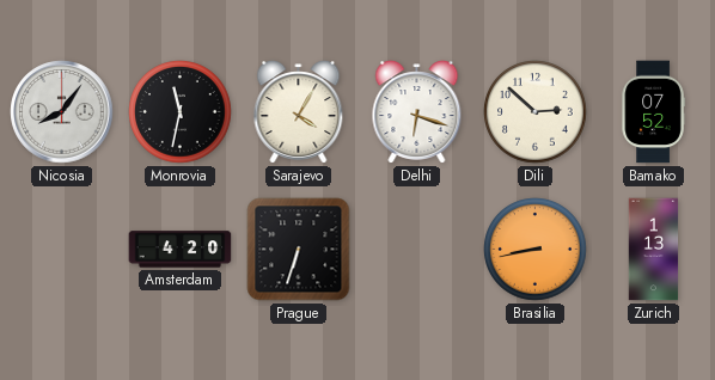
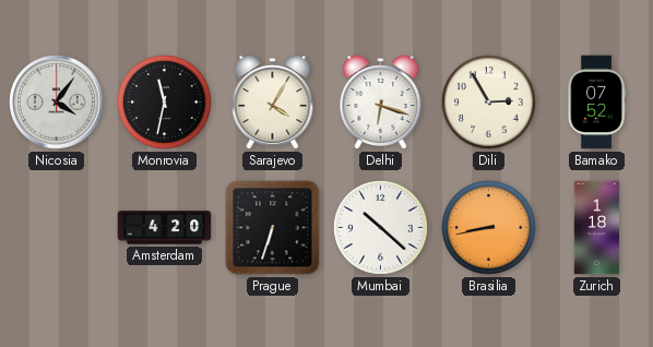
Nicosia: 8:06 -> 4:06
Dili: 2:52 -> 2:55
Mumbai: none -> 10:22
Zurich: 1:13 -> 1:18
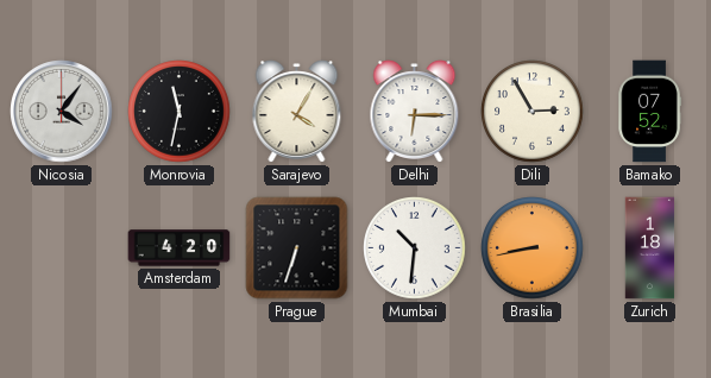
Delhi: 6:18 -> 6:15
Mumbai: 10:22 -> 10:31
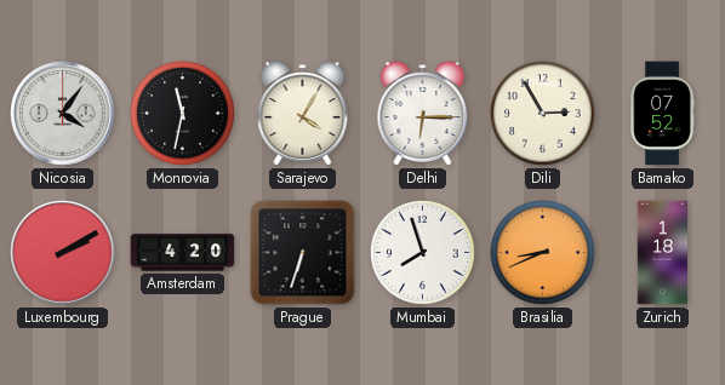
Luxembourg: none -> 2:10
Mumbai: 10:31 -> 7:57
Brasilia: 8:43 -> 8:41
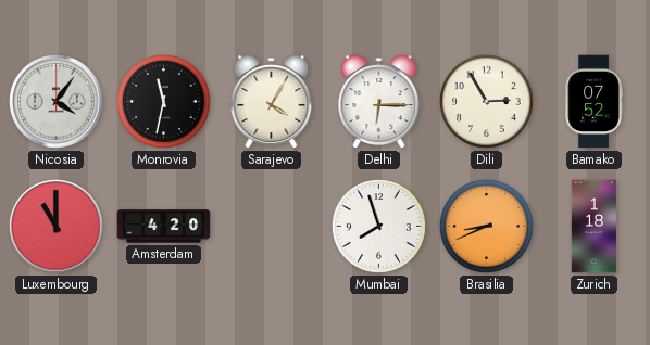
Luxembourg: 2:10 -> 11:00
Prague: 6:33 -> none
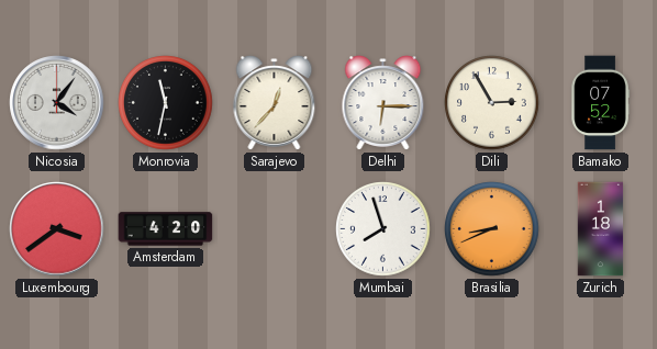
Sarajevo: 4:05 -> 12:37
Luxembourg: 11:00 -> 3:39
